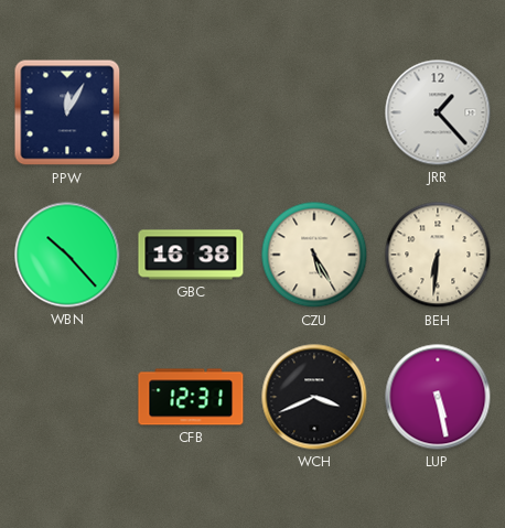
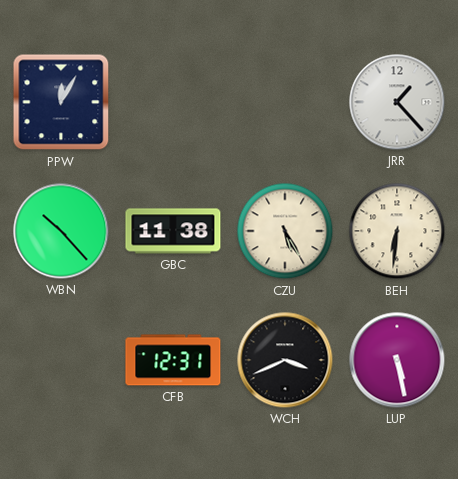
GBC: 16:38 -> 11:38
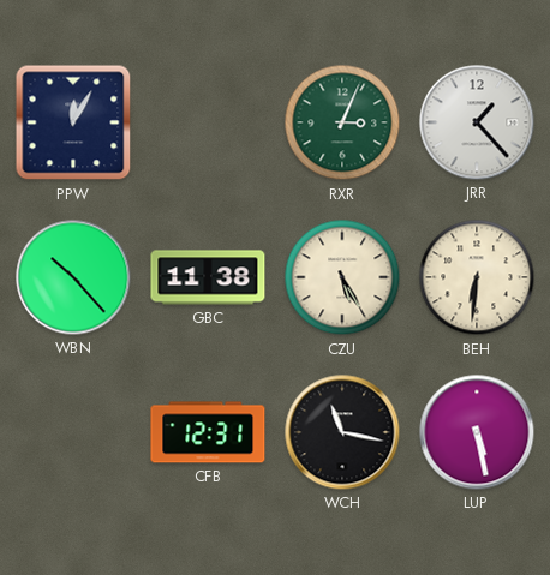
RXR: none -> 3:04
WCH: 3:41 -> 11:17
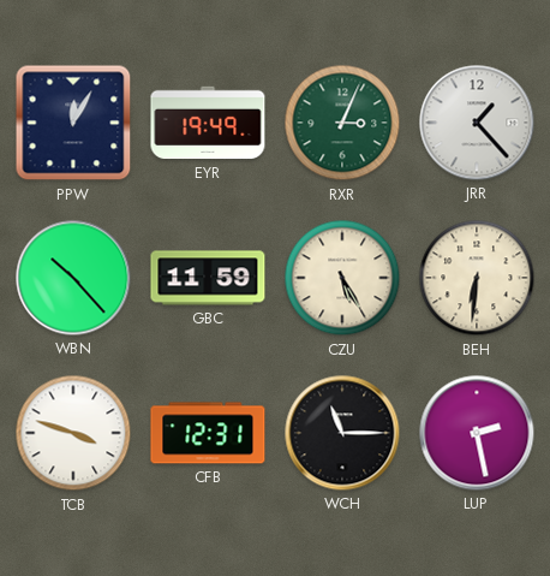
EYR: none -> 19:49
GBC: 11:38 -> 11:59
TCB: none -> 3:48
WCH: 11:17 -> 11:15
LUP: 5:28 -> 2:28
